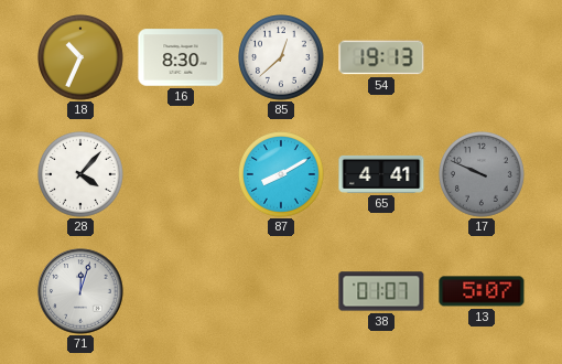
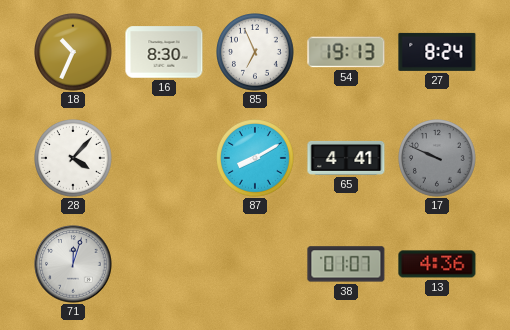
85: 12:38 -> 6:56
27: none -> 8:24
13: 5:07 -> 4:36
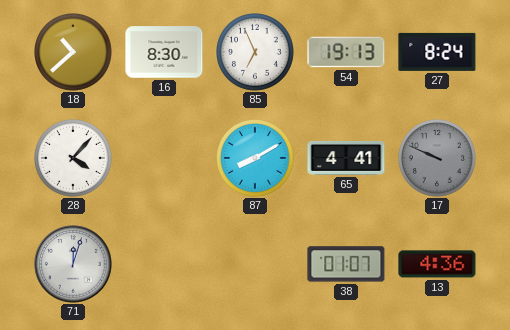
18: 10:34 -> 10:38
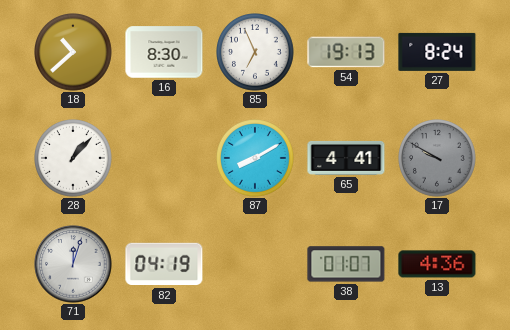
28: 4:07 -> 1:07
17: 9:49 -> 9:50
82: none -> 04:19
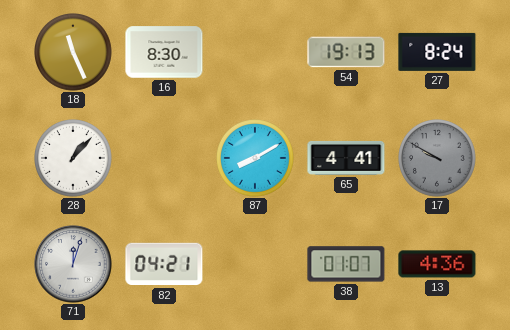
18: 10:38 -> 11:26
85: 6:56 -> none
82: 04:19 -> 04:21
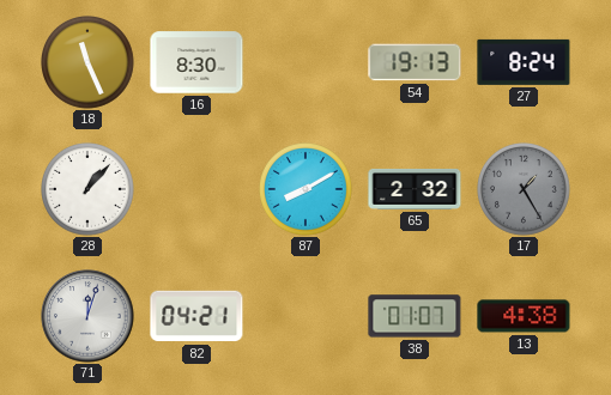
65: 4:41 -> 2:32
17: 9:50 -> 1:25
13: 4:36 -> 4:38
